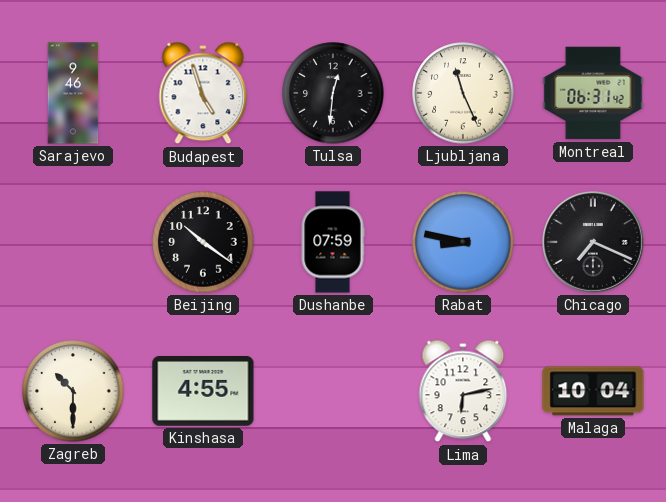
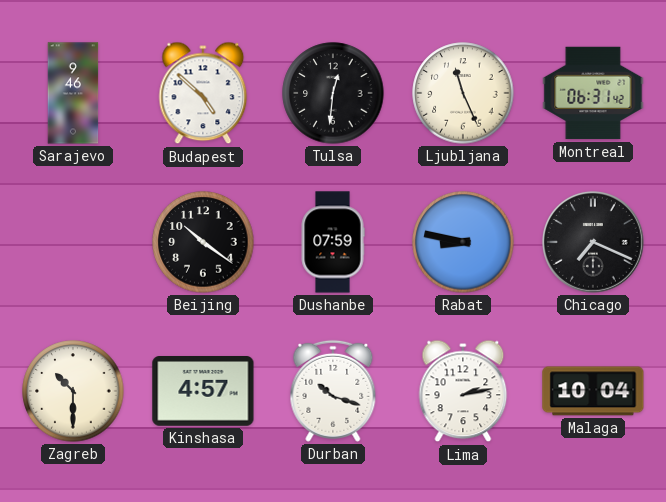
Budapest: 4:57 -> 4:52
Kinshasa: 4:55 -> 4:57
Durban: none -> 10:18
Lima: 6:13 -> 2:13
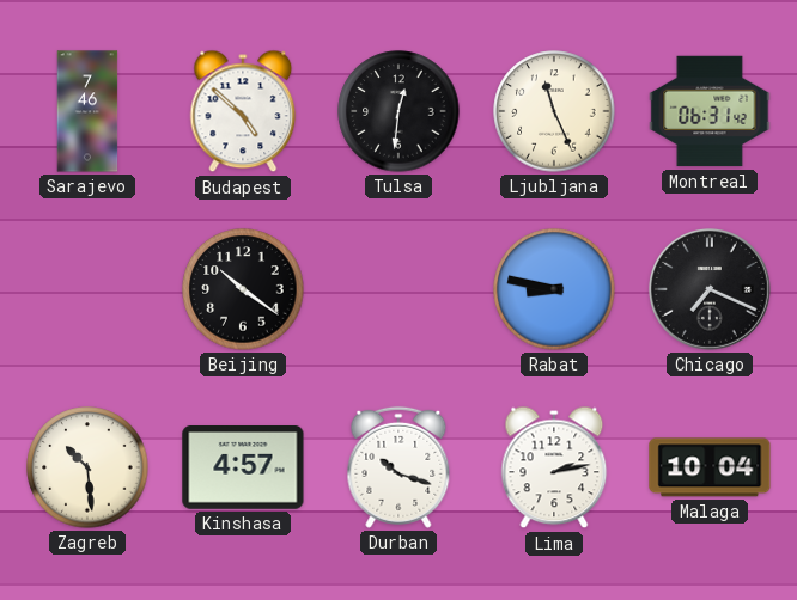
Sarajevo: 9:46 -> 7:46
Dushanbe: 07:59 -> none
Zagreb: 10:30 -> 10:29
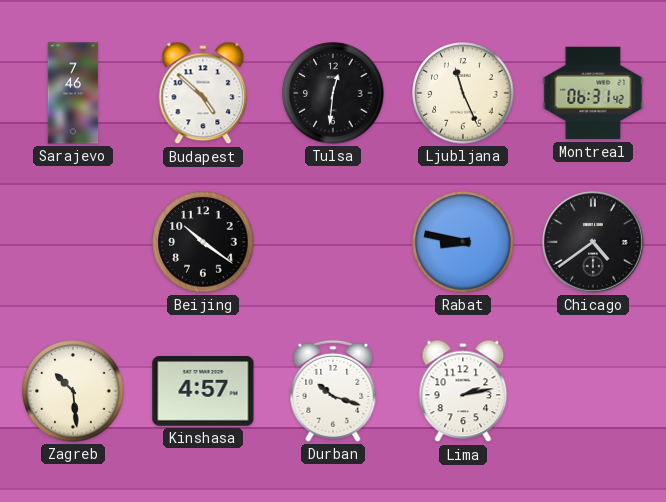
Chicago: 7:19 -> 4:39
Malaga: 10:04 -> none
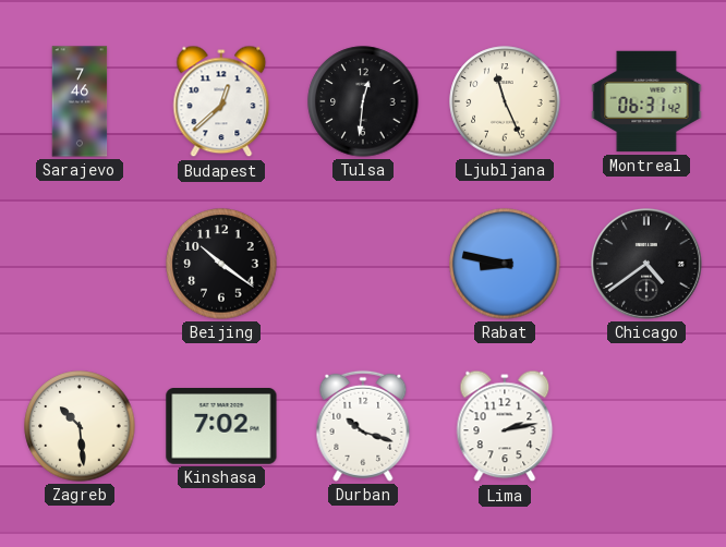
Budapest: 4:52 -> 12:38
Kinshasa: 4:57 -> 7:02
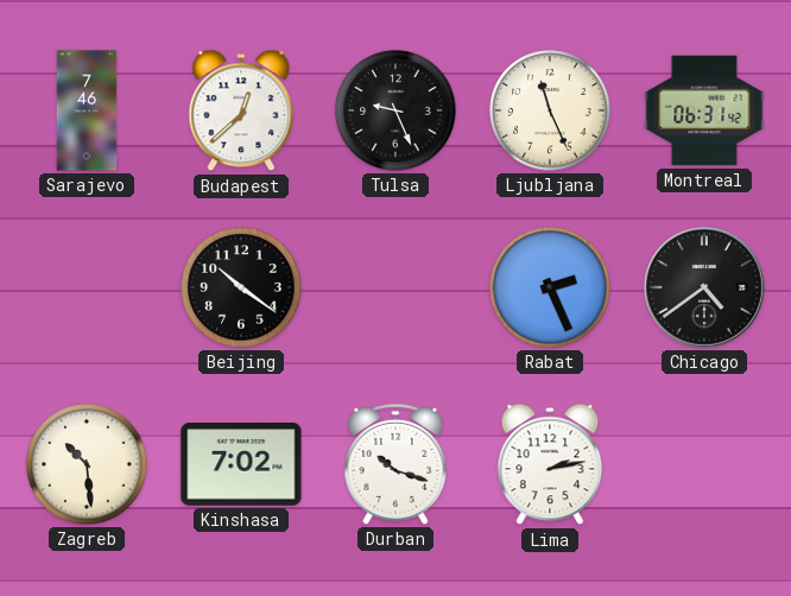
Tulsa: 12:31 -> 9:26
Rabat: 8:47 -> 2:26
